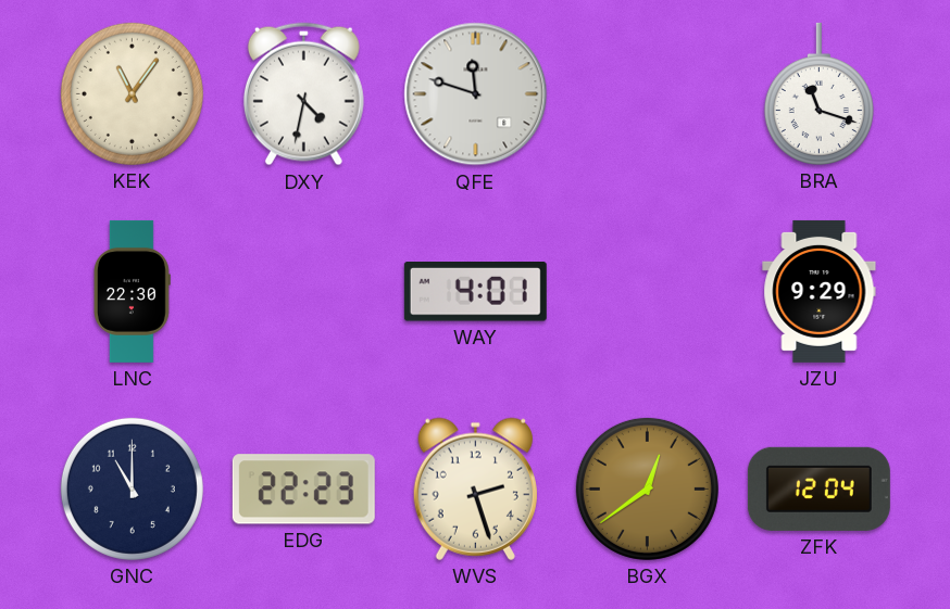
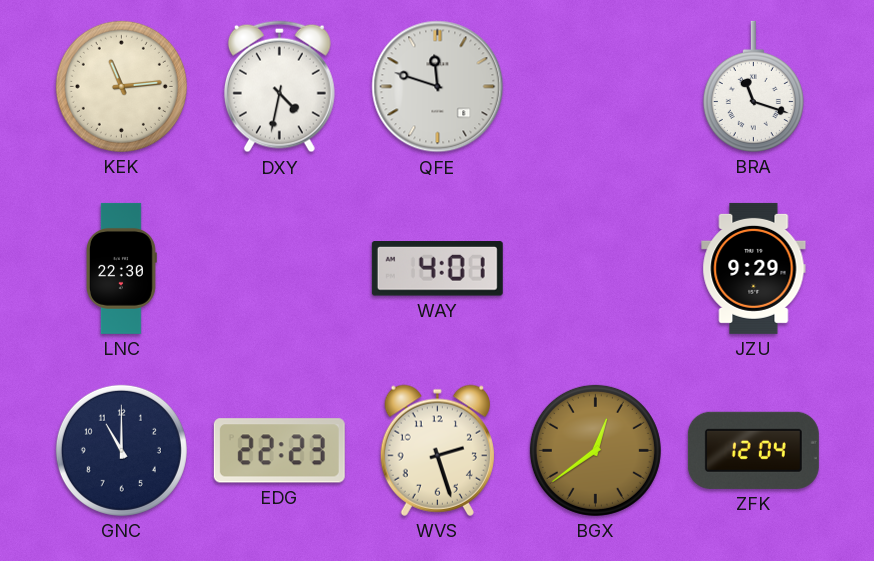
KEK: 11:06 -> 11:14
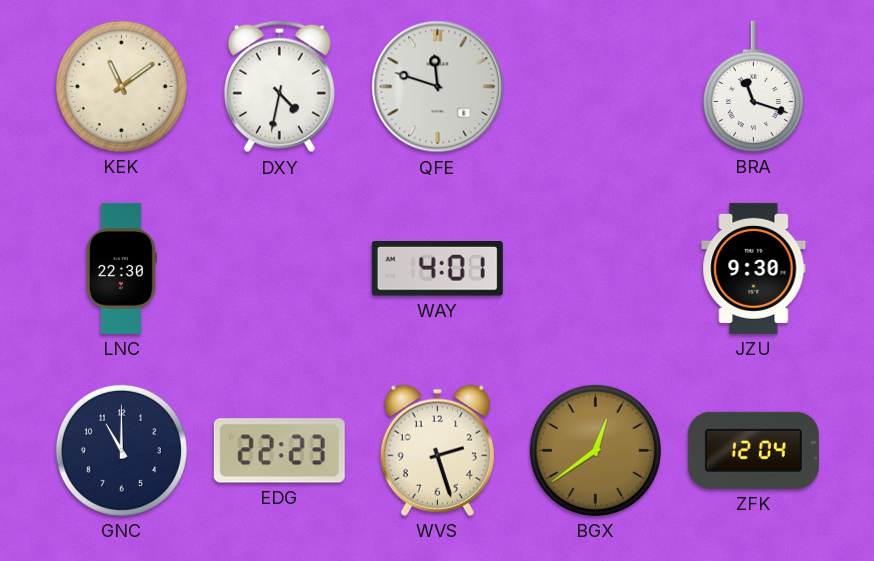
KEK: 11:14 -> 11:09
JZU: 9:29 -> 9:30
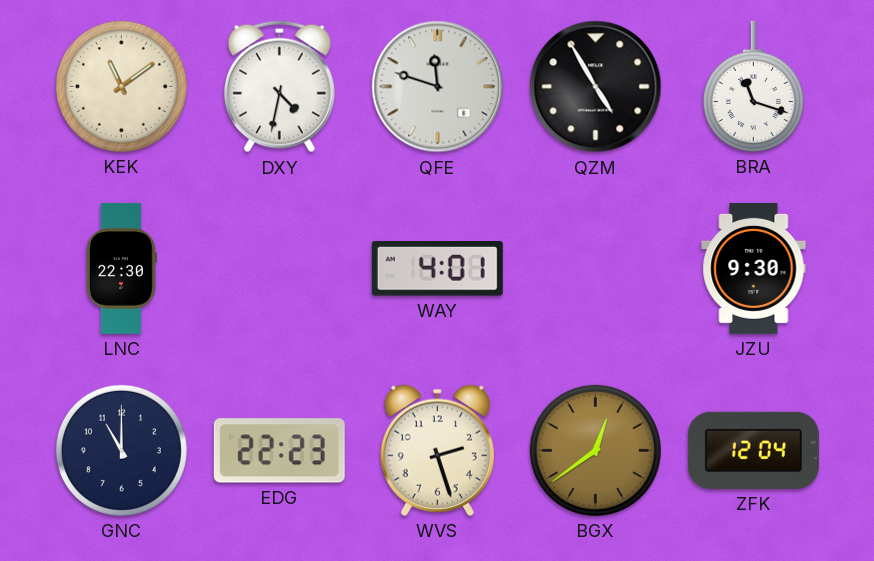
QZM: none -> 4:55
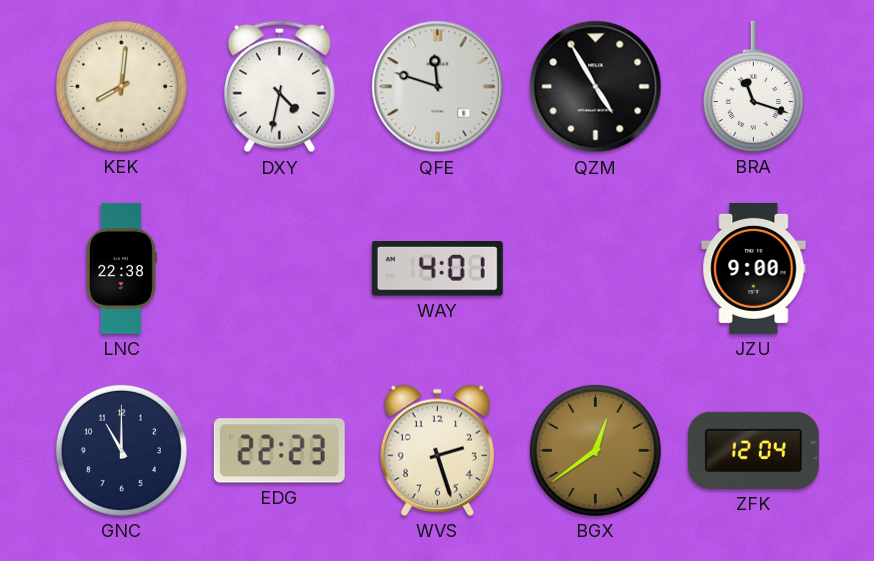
KEK: 11:09 -> 8:01
LNC: 22:30 -> 22:38
JZU: 9:30 -> 9:00
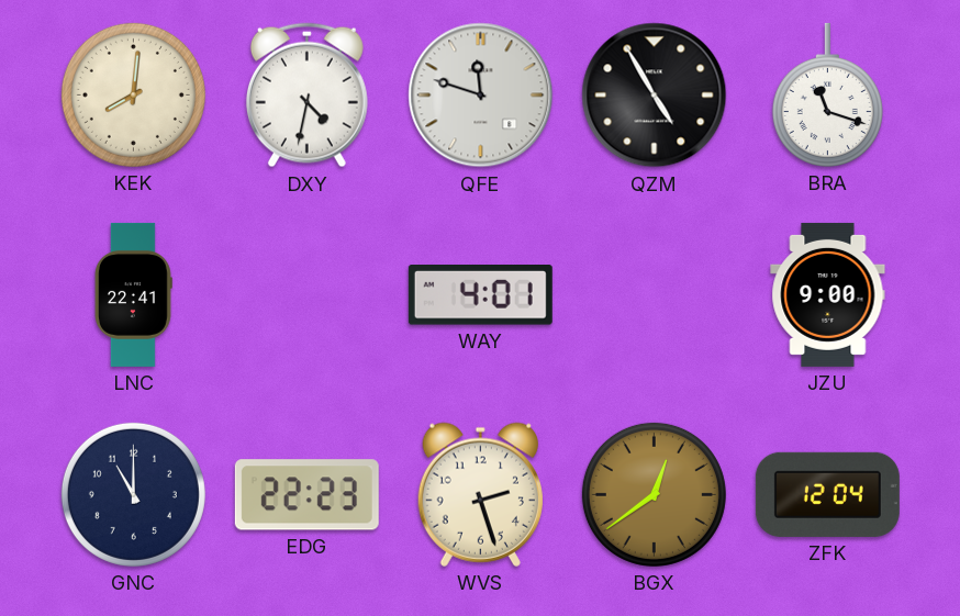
LNC: 22:38 -> 22:41
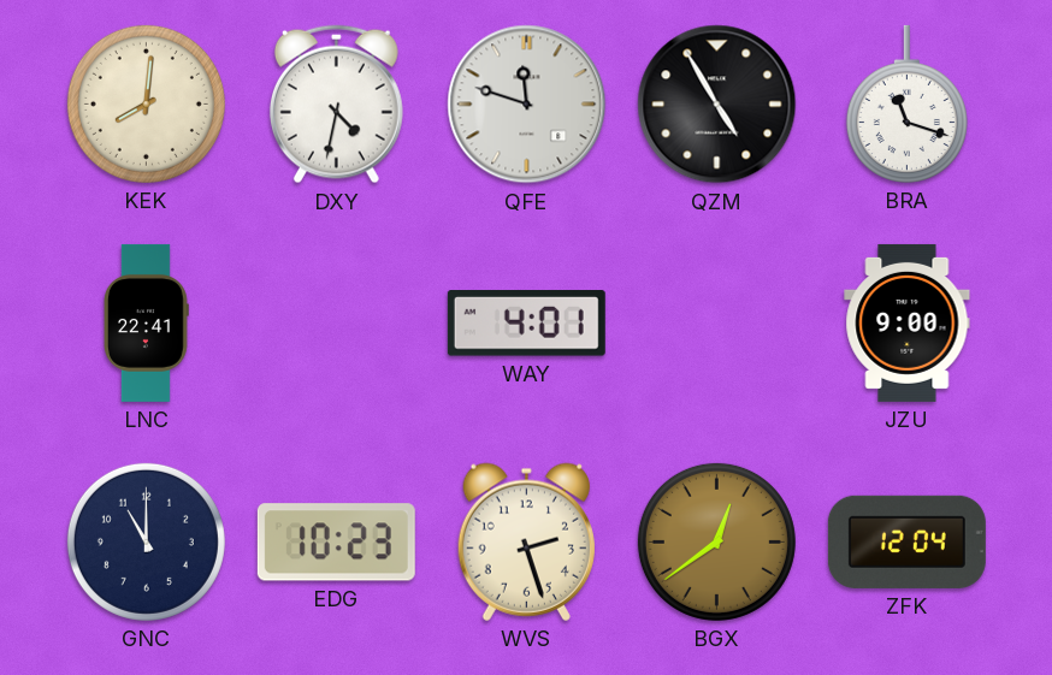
EDG: 22:23 -> 10:23
